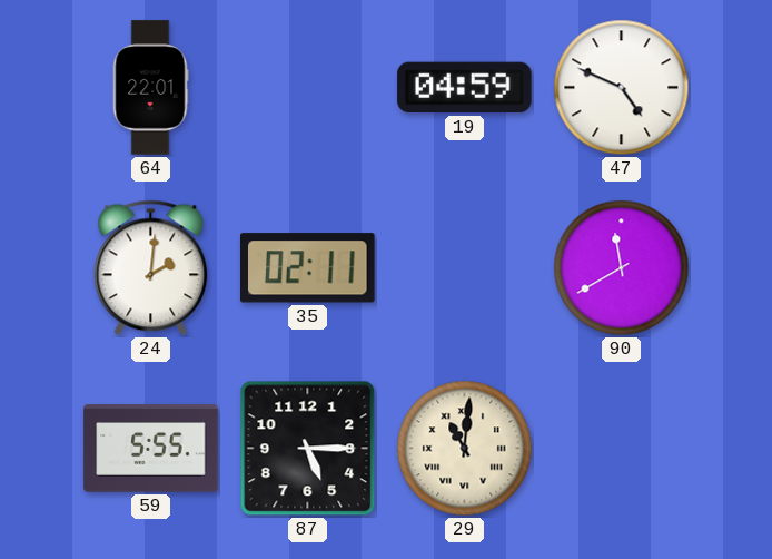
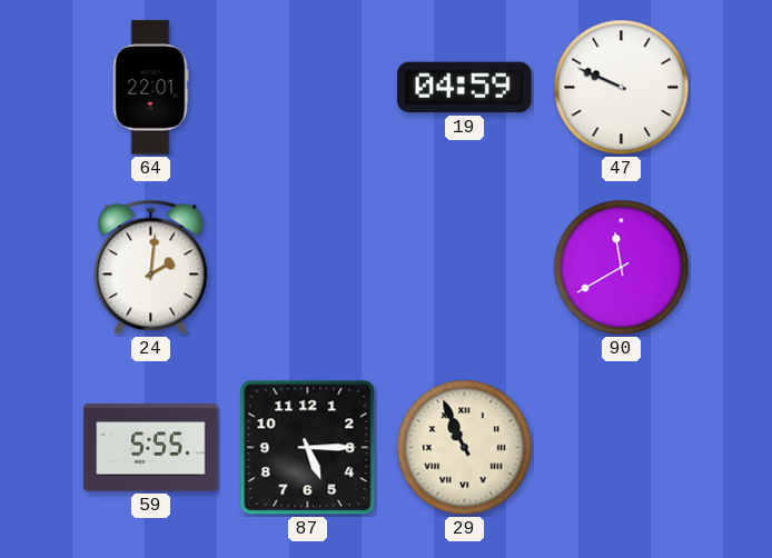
47: 4:49 -> 9:49
35: 02:11 -> none
29: 11:01 -> 10:56
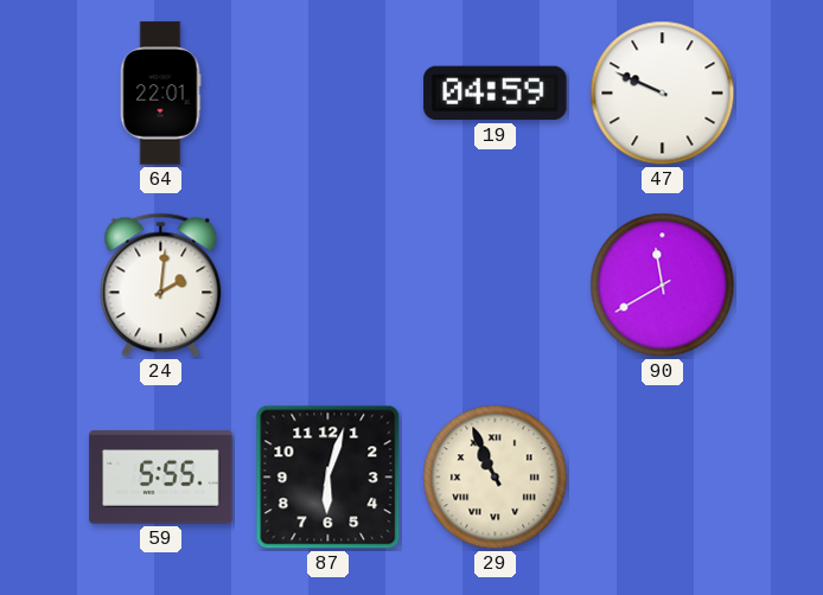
87: 5:15 -> 6:03
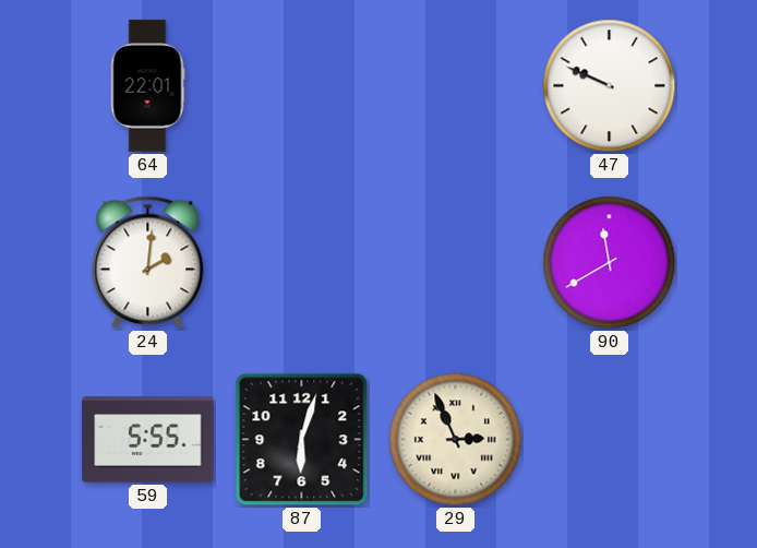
19: 04:59 -> none
29: 10:56 -> 2:56
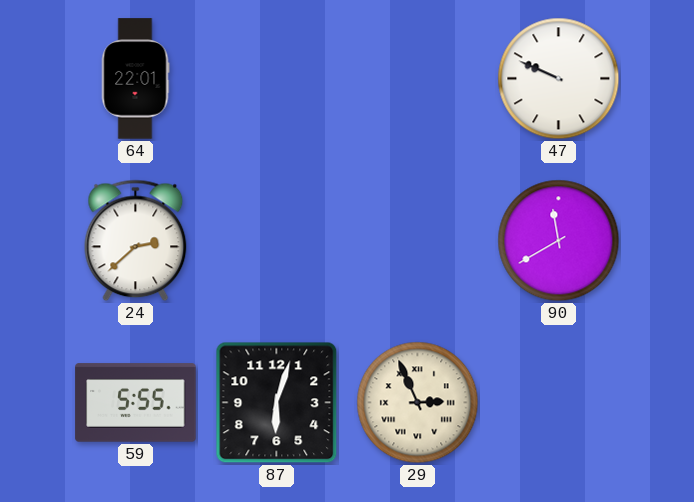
24: 2:01 -> 2:38
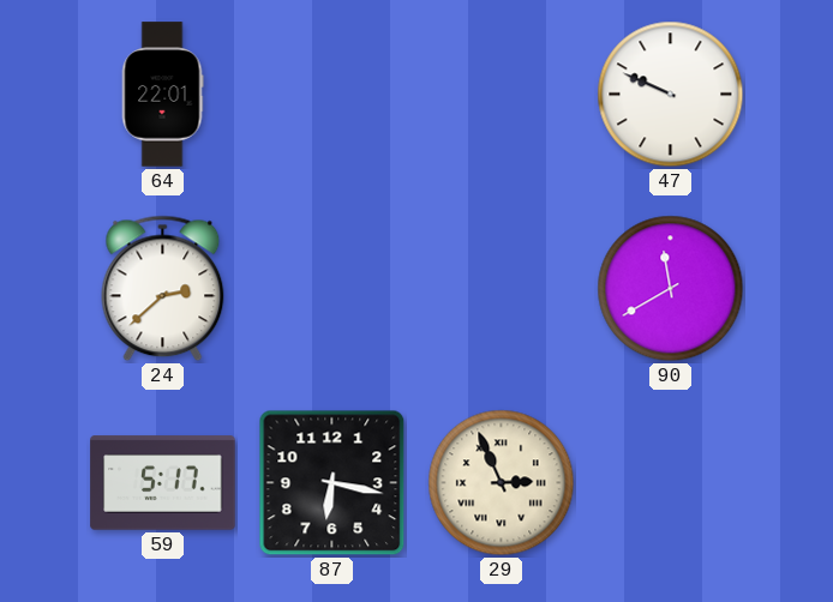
59: 5:55 -> 5:17
87: 6:03 -> 6:17
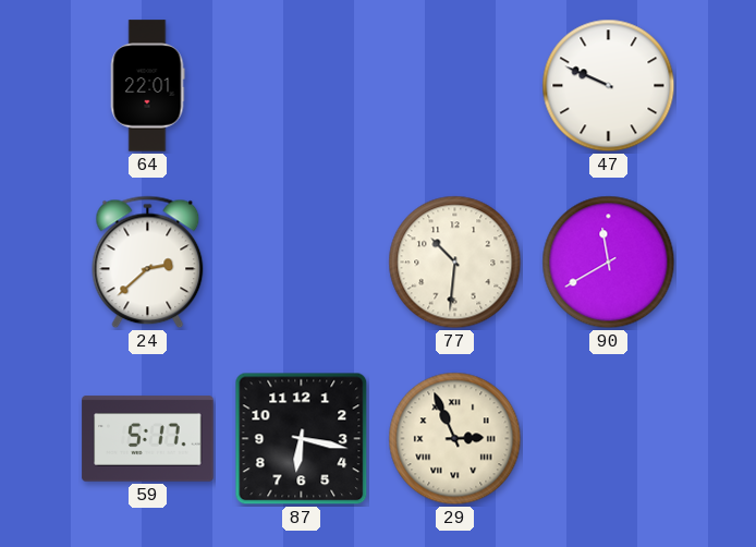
77: none -> 10:31
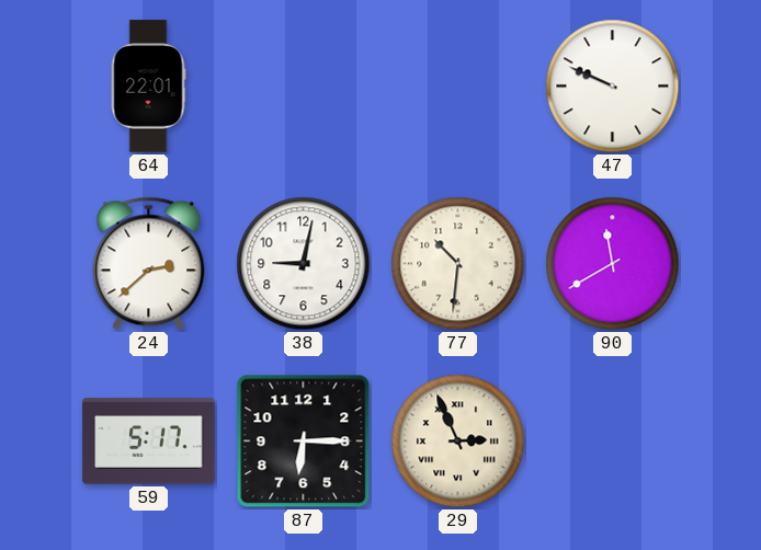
38: none -> 9:02
87: 6:17 -> 6:15
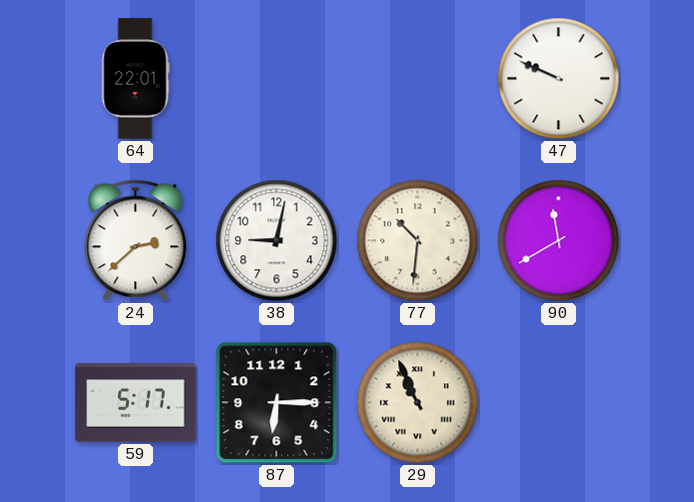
29: 2:56 -> 10:56
